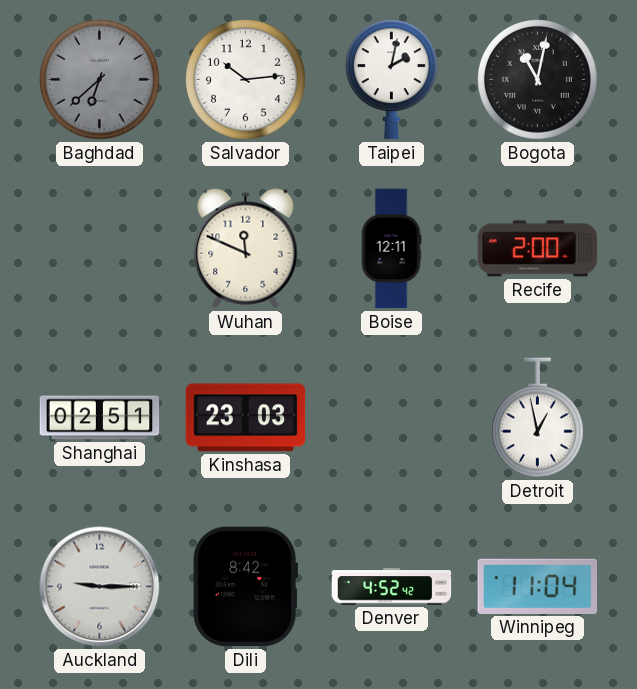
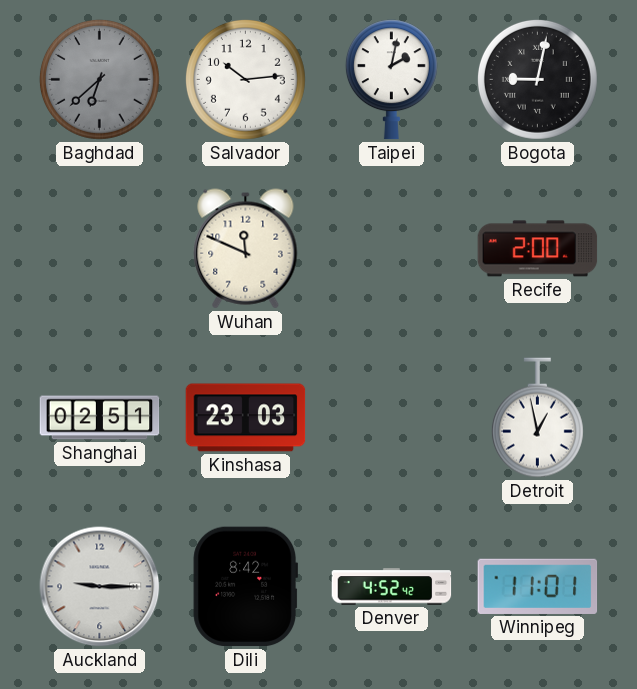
Bogota: 11:02 -> 9:02
Boise: 12:11 -> none
Winnipeg: 11:04 -> 11:01
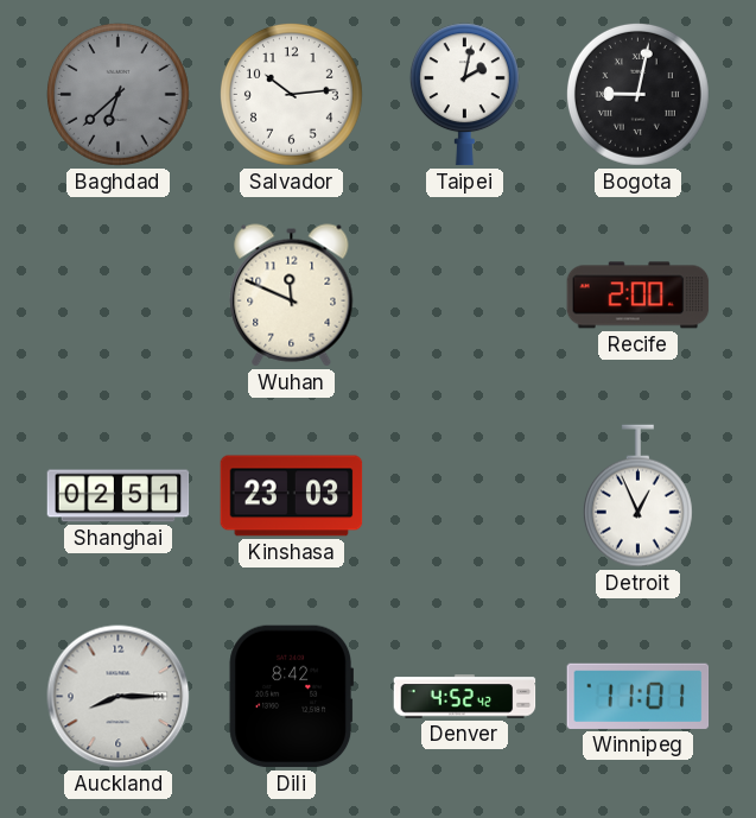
Detroit: 12:58 -> 12:56
Auckland: 9:15 -> 8:15
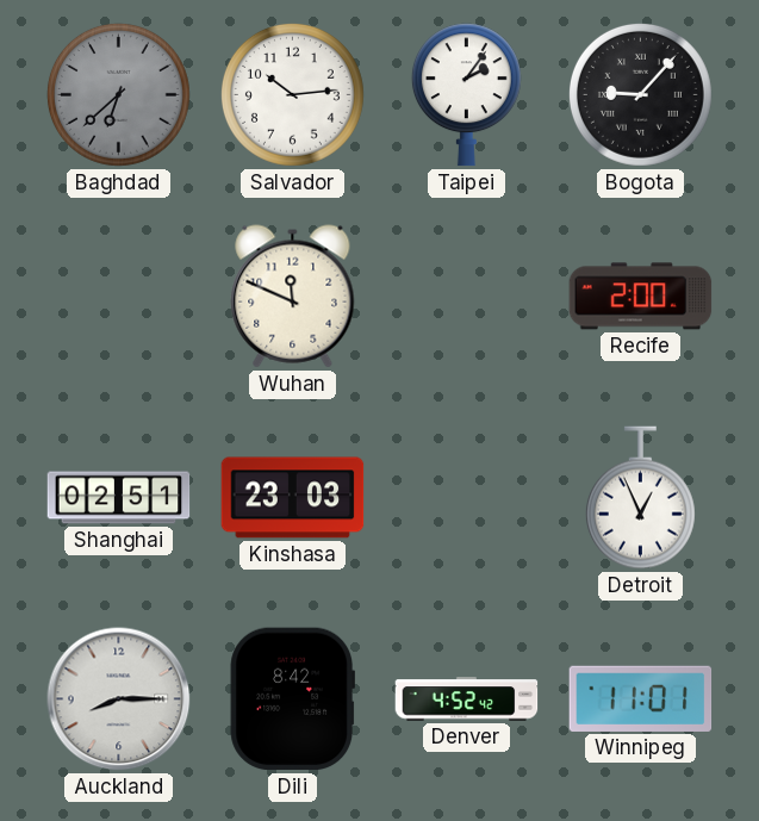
Taipei: 2:02 -> 2:06
Bogota: 9:02 -> 9:07
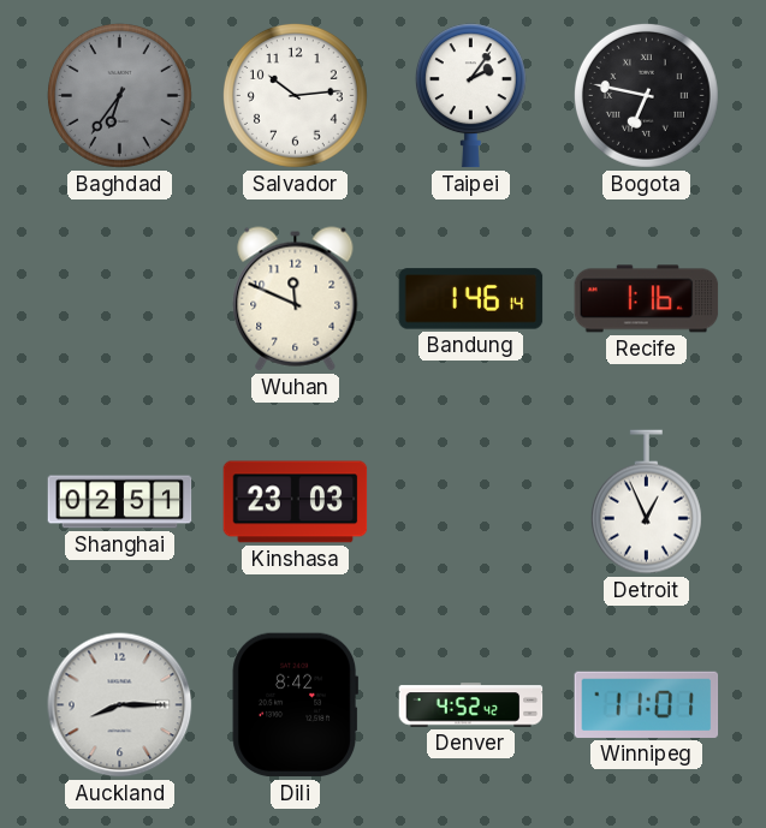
Baghdad: 6:38 -> 6:36
Bogota: 9:07 -> 6:47
Bandung: none -> 1:46
Recife: 2:00 -> 1:16
